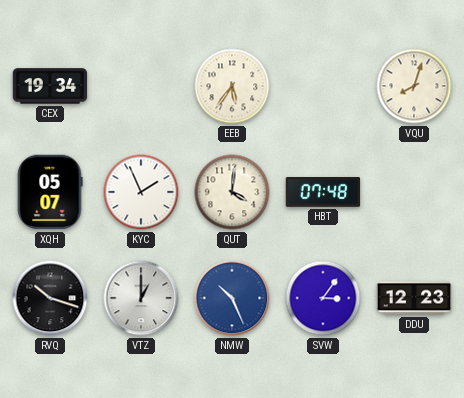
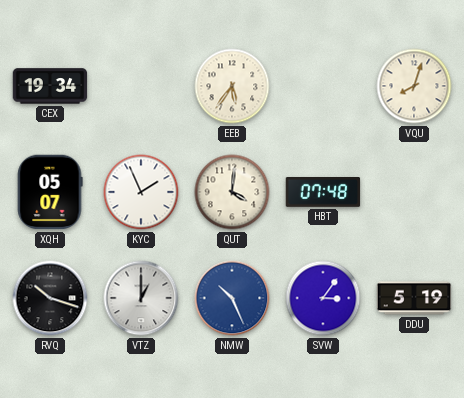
DDU: 12:23 -> 5:19
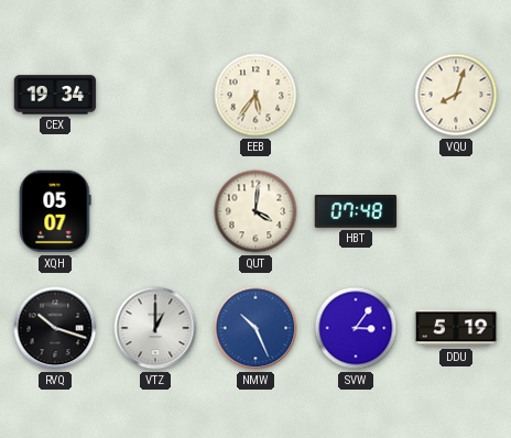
KYC: 1:56 -> none
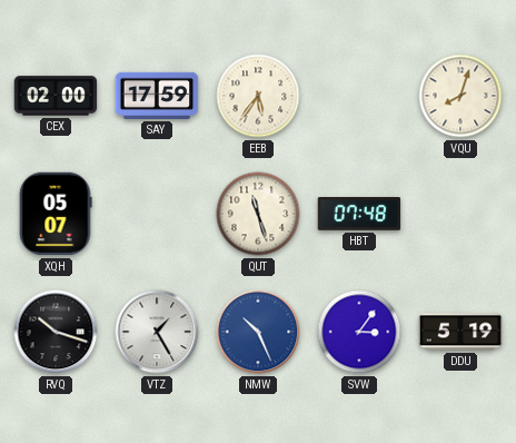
CEX: 19:34 -> 02:00
SAY: none -> 17:59
QUT: 4:01 -> 11:27
VTZ: 1:00 -> 1:25
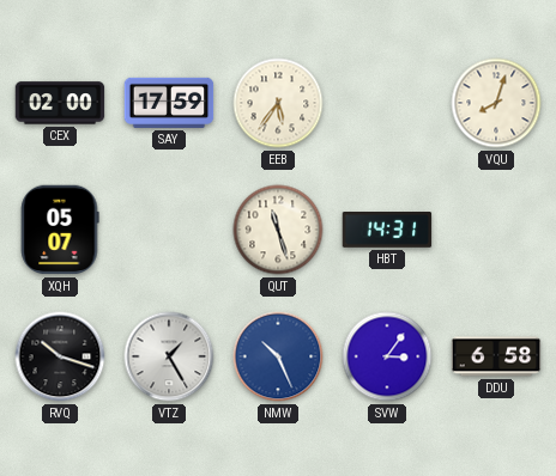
HBT: 07:48 -> 14:31
DDU: 5:19 -> 6:58
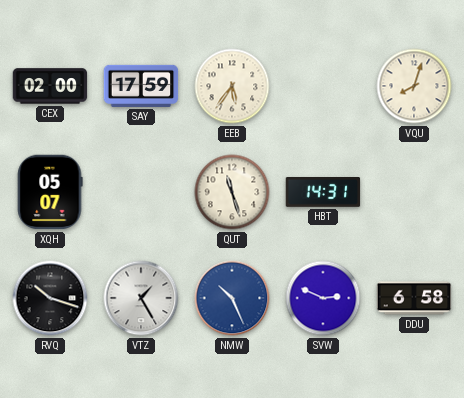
SVW: 3:06 -> 2:49
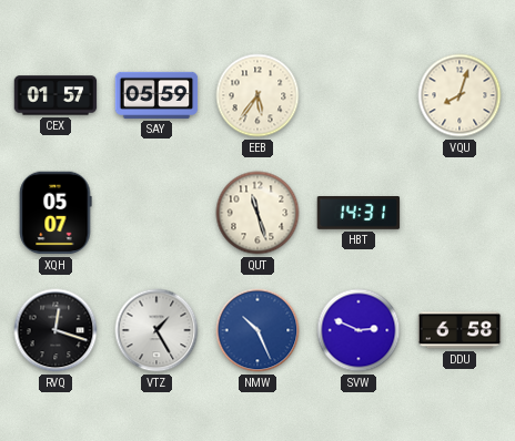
CEX: 02:00 -> 01:57
SAY: 17:59 -> 05:59
RVQ: 10:18 -> 12:18
